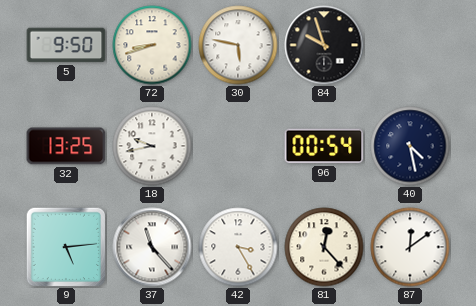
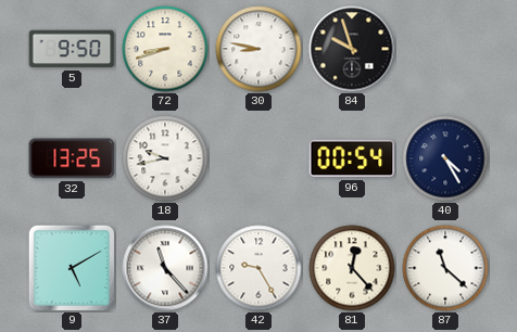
30: 5:47 -> 8:47
40: 4:28 -> 4:25
9: 5:14 -> 5:10
42: 3:25 -> 9:25
87: 12:09 -> 11:22
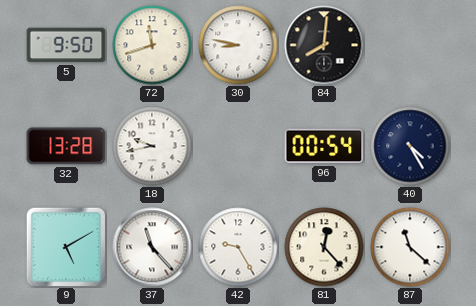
72: 8:42 -> 11:42
84: 9:57 -> 8:01
32: 13:25 -> 13:28
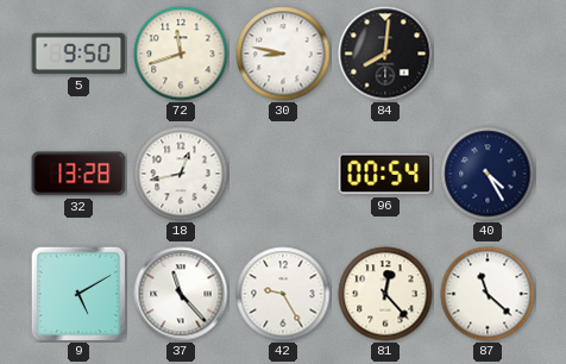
18: 9:43 -> 12:43
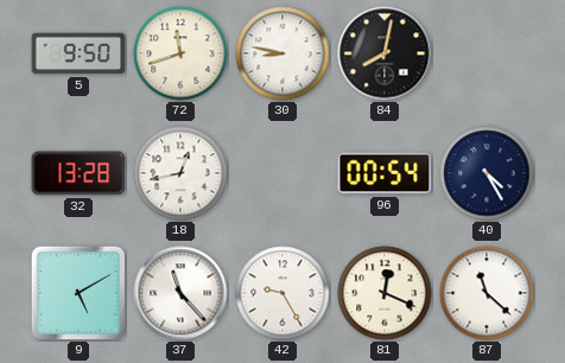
84: 8:01 -> 8:02
81: 12:23 -> 12:19
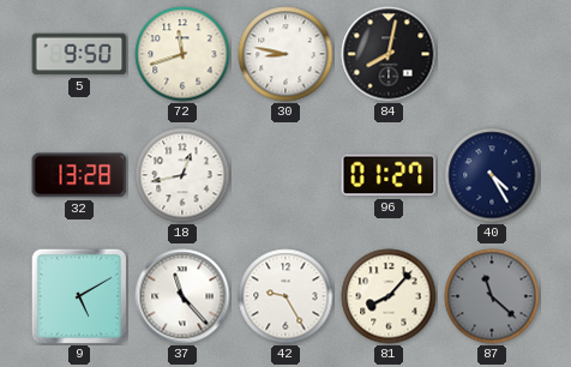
96: 00:54 -> 01:27
81: 12:19 -> 8:07
87 dial: white -> grey
